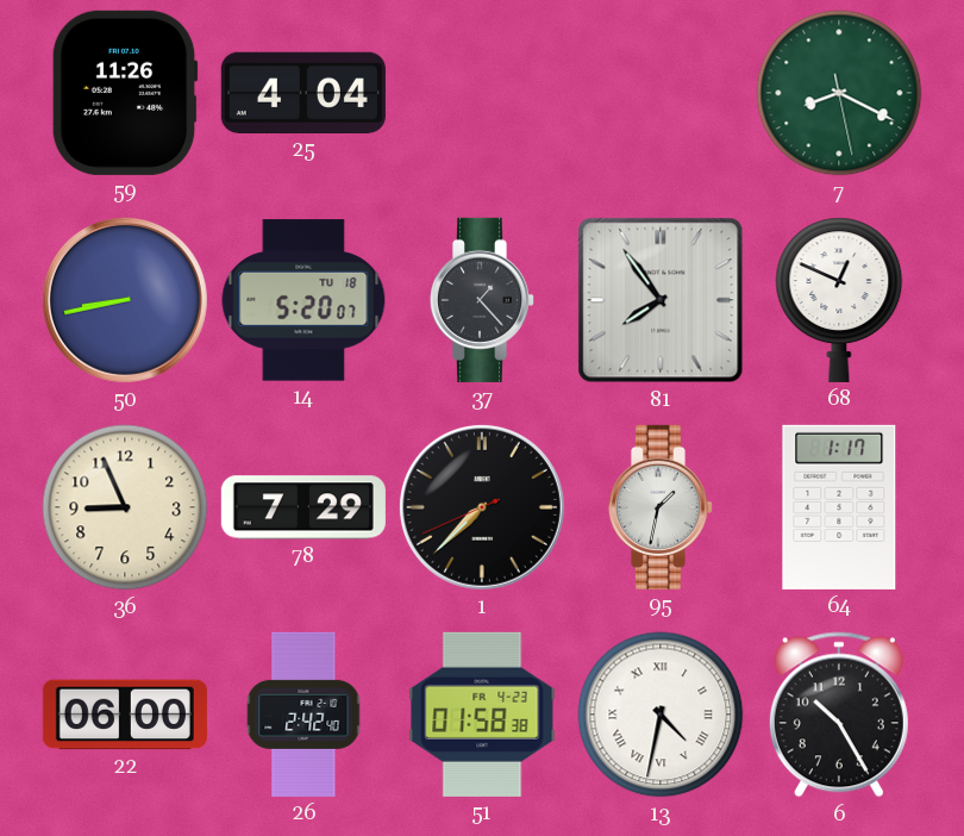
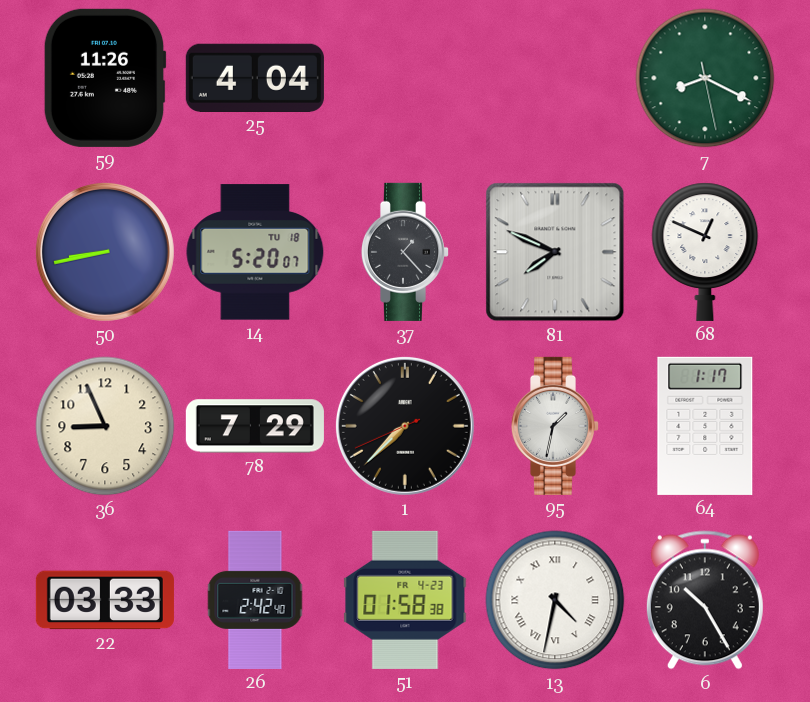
81: 7:54 -> 7:49
22: 06:00 -> 03:33
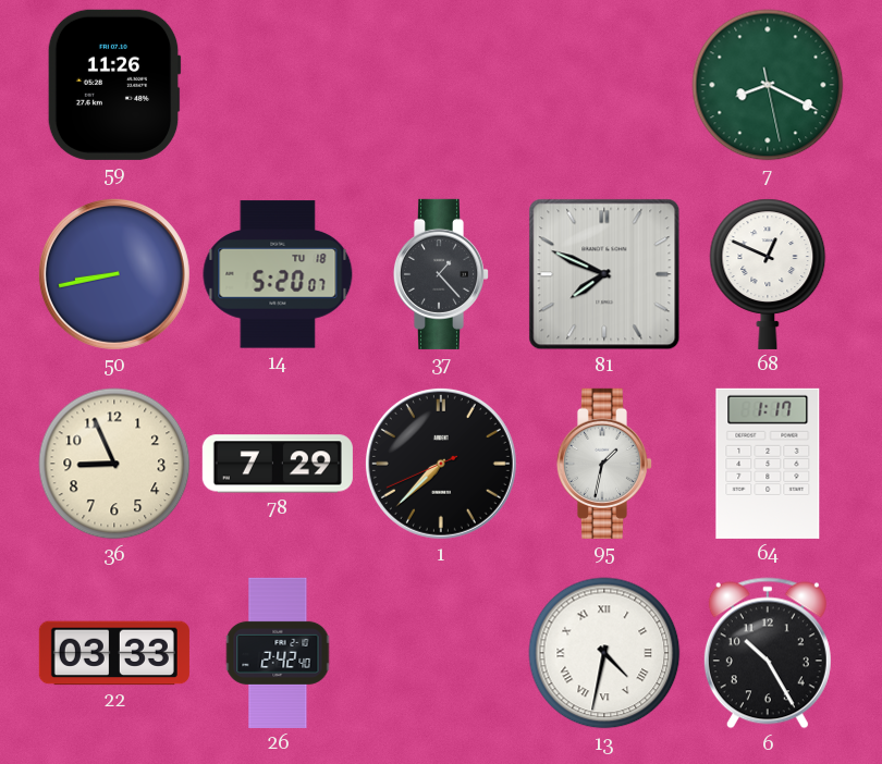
25: 4:04 -> none
51: 01:58 -> none
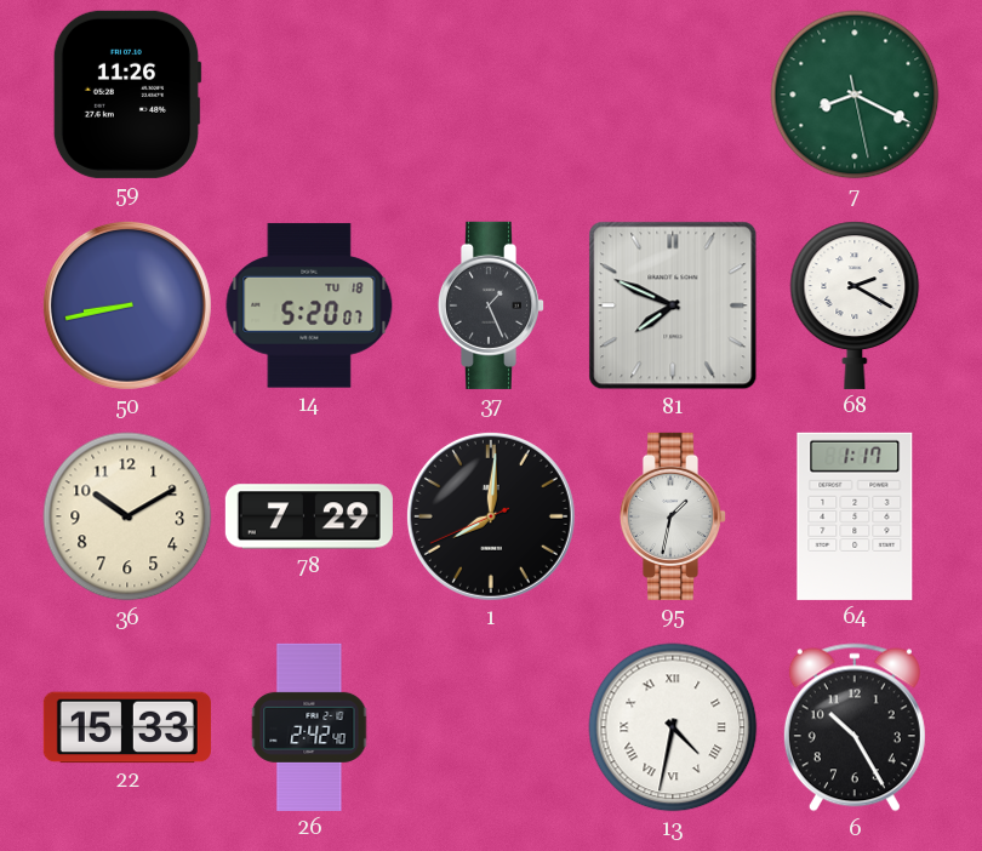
37: 1:23 -> 1:26
68: 12:49 -> 2:20
36: 8:56 -> 10:10
1: 7:37 -> 8:00
22: 03:33 -> 15:33
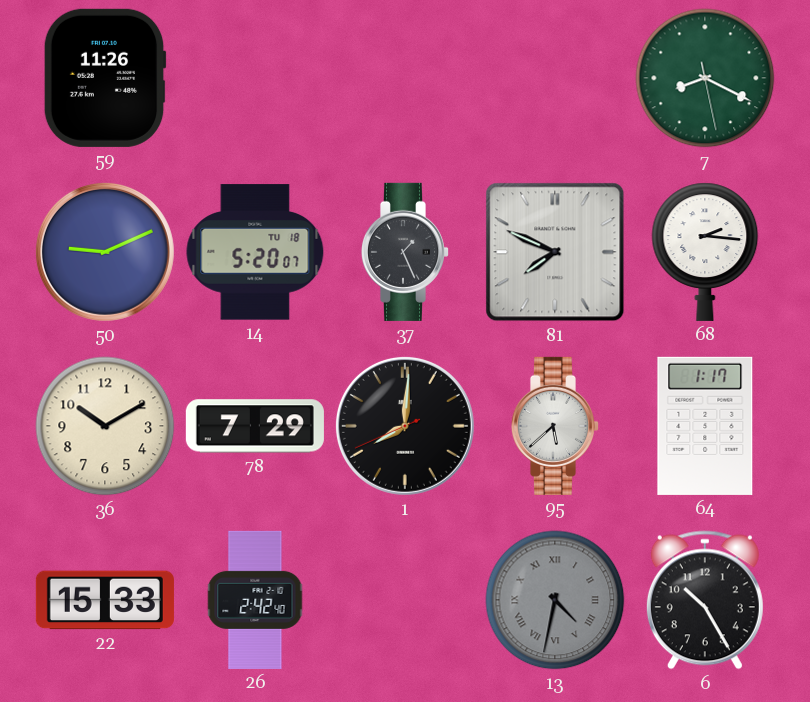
50: 8:43 -> 9:11
68: 2:20 -> 2:16
95: 1:32 -> 5:38
13 dial: white -> grey
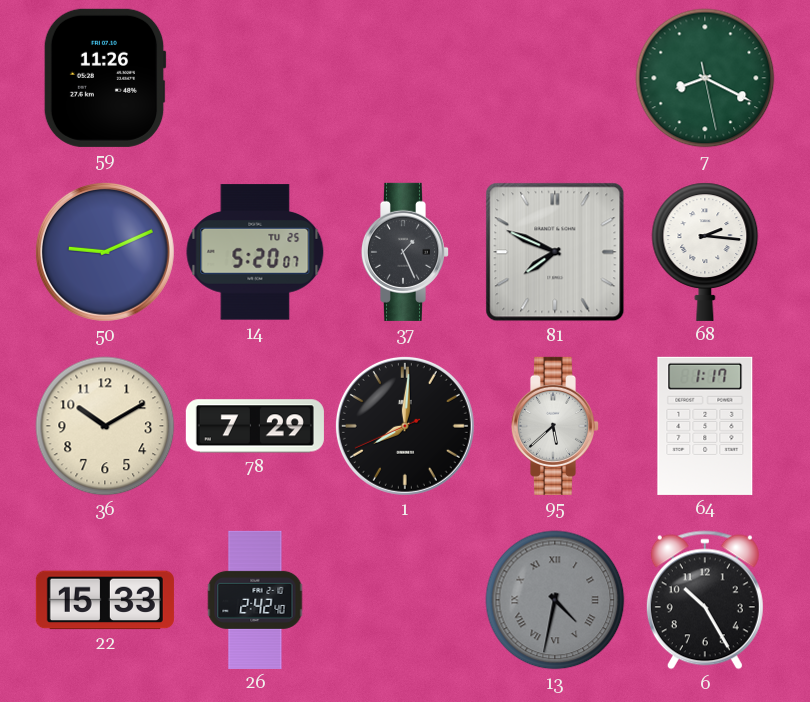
14 date: TU 18 -> TU 25
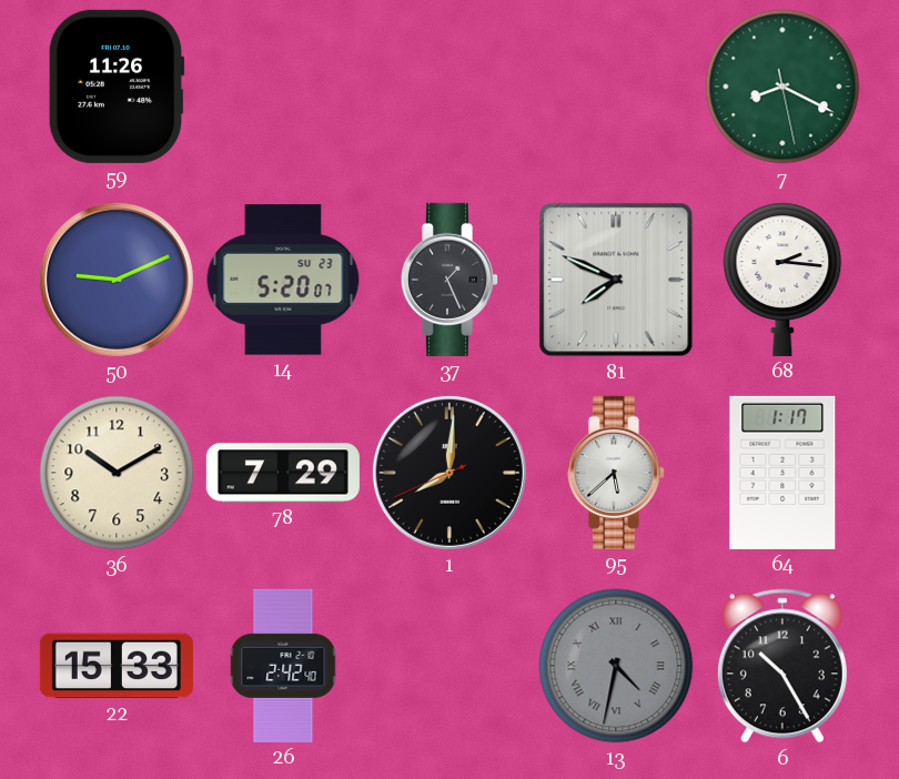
14 date: TU 25 -> SU 23
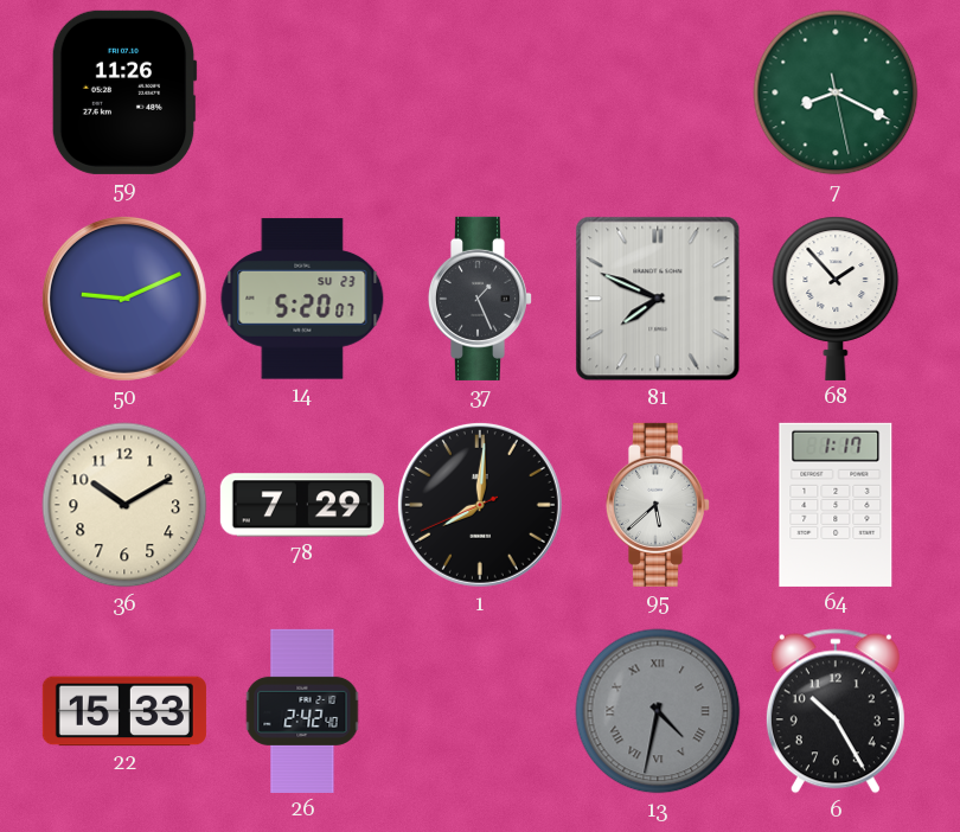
68: 2:16 -> 1:53
